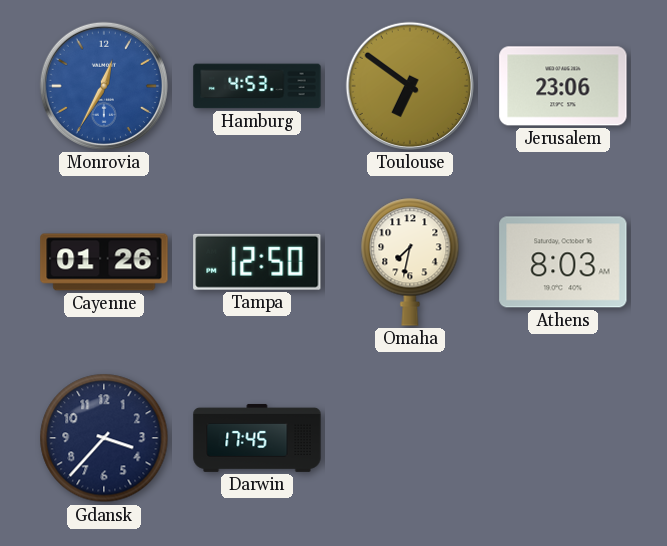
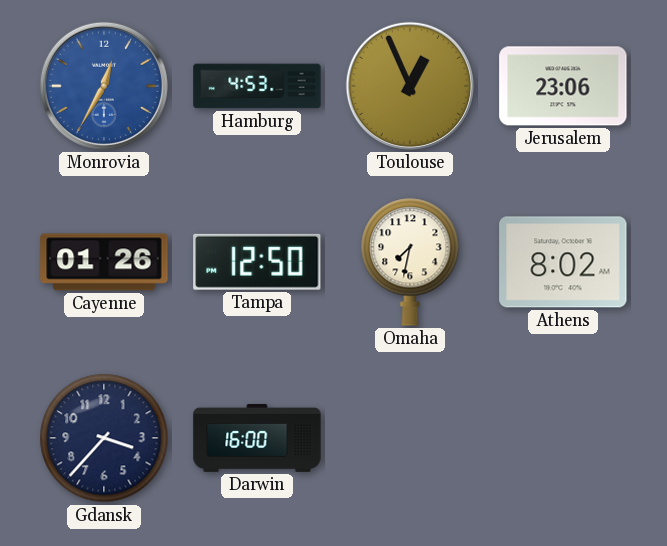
Toulouse: 6:51 -> 12:56
Athens: 8:03 -> 8:02
Darwin: 17:45 -> 16:00
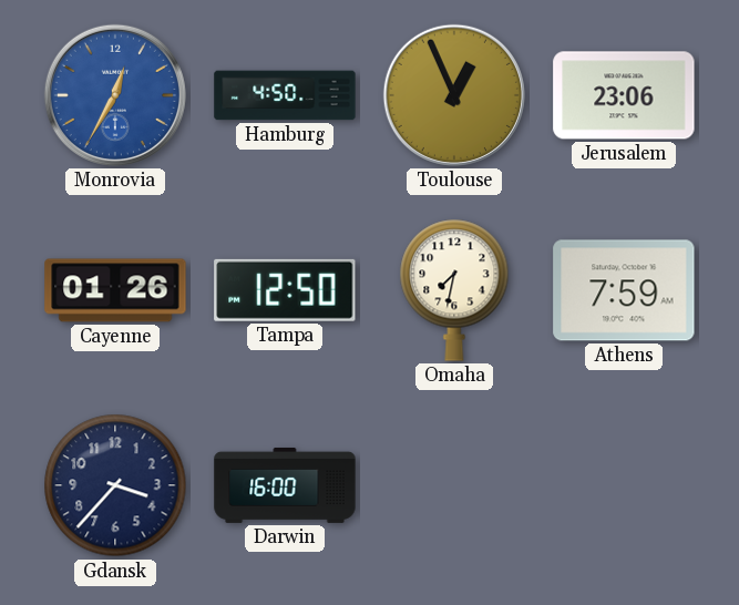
Hamburg: 4:53 -> 4:50
Athens: 8:02 -> 7:59
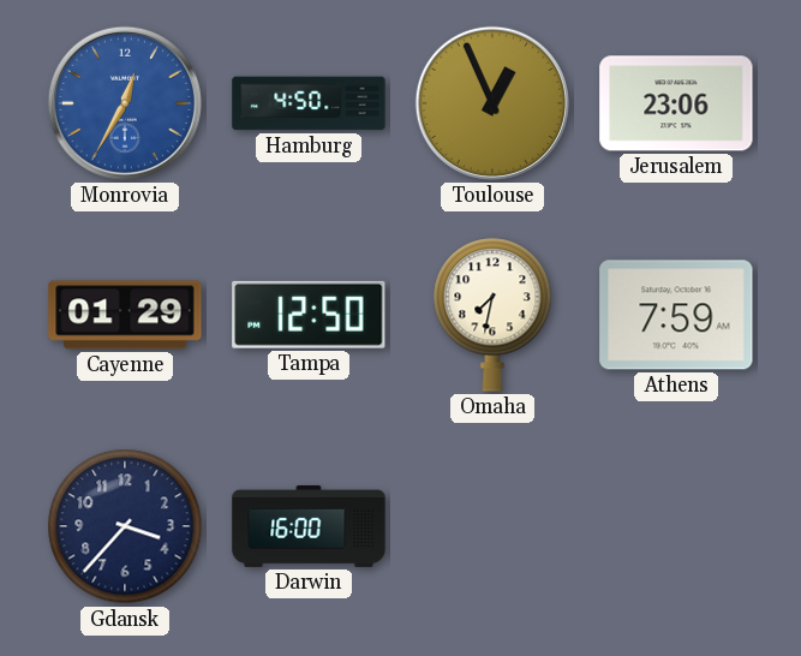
Cayenne: 01:26 -> 01:29
